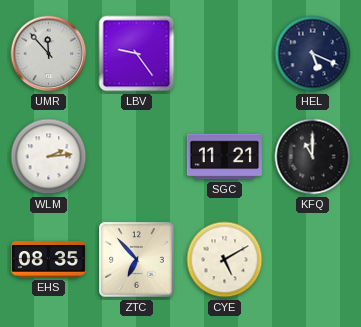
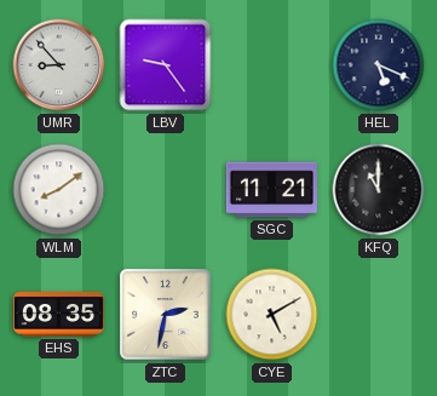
UMR: 11:53 -> 8:53
WLM: 2:14 -> 8:09
ZTC: 6:53 -> 2:32
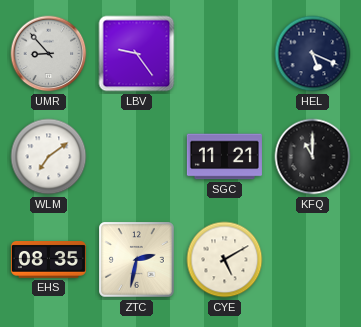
WLM: 8:09 -> 7:09
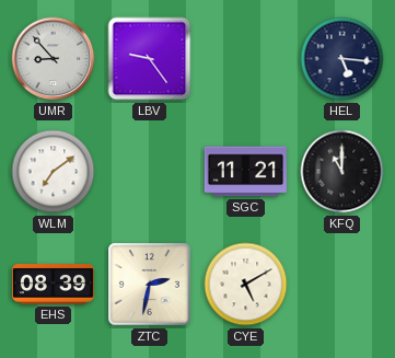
HEL: 5:19 -> 5:16
EHS: 08:35 -> 08:39
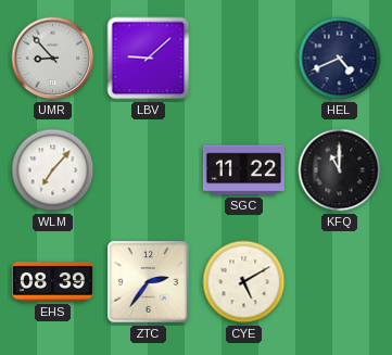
LBV: 9:24 -> 9:08
HEL: 5:16 -> 4:41
WLM: 7:09 -> 7:07
SGC: 11:21 -> 11:22
ZTC: 2:32 -> 2:36
